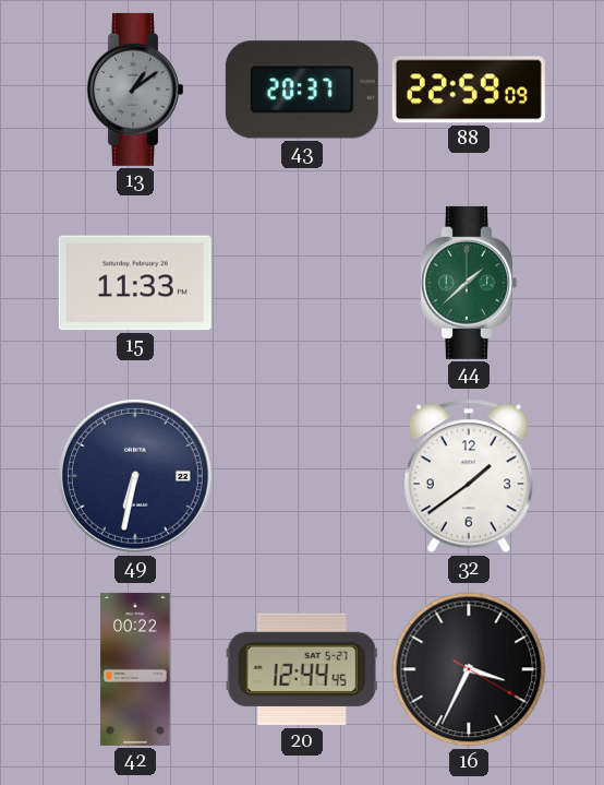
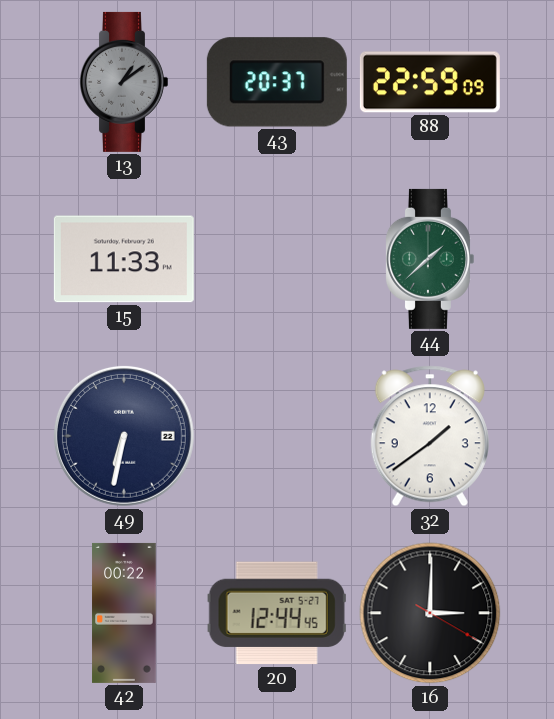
16: 3:34 -> 3:00
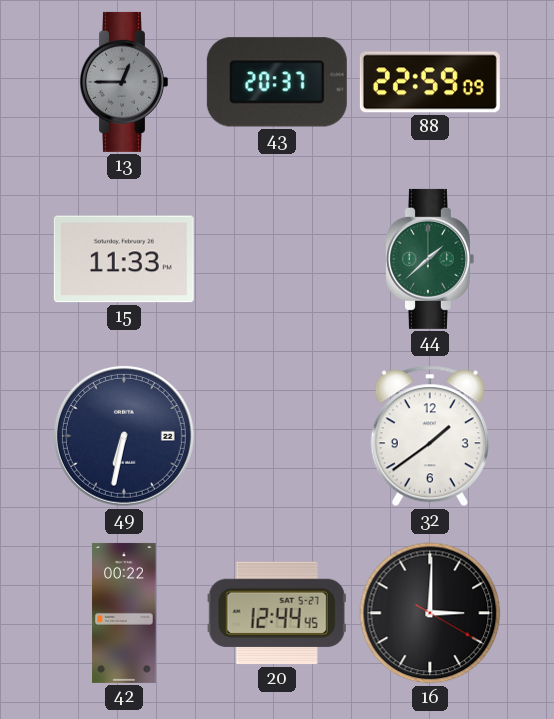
13: 1:09 -> 12:45
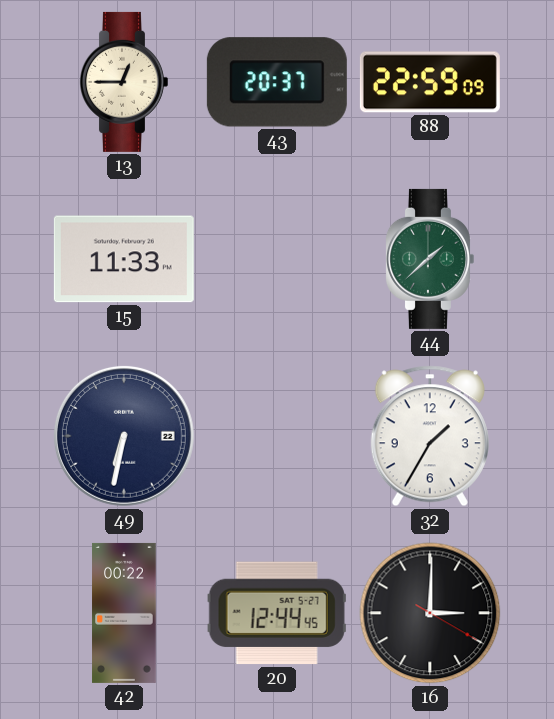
13 dial: grey -> cream
32: 1:39 -> 1:35
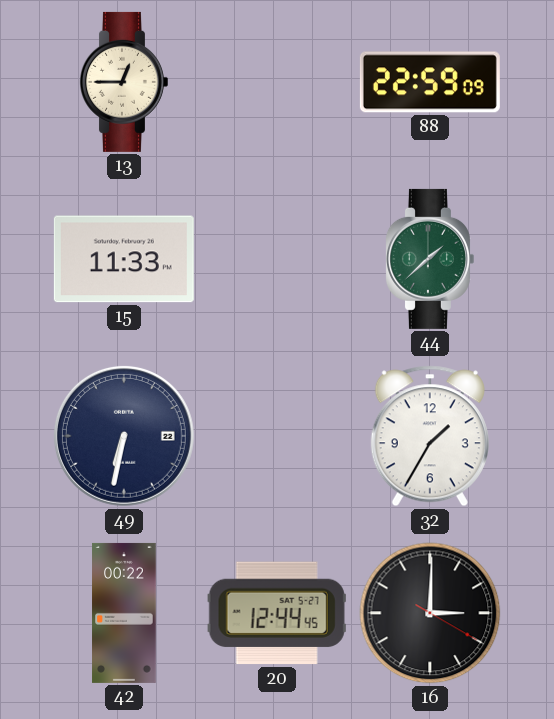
43: 20:37 -> none
